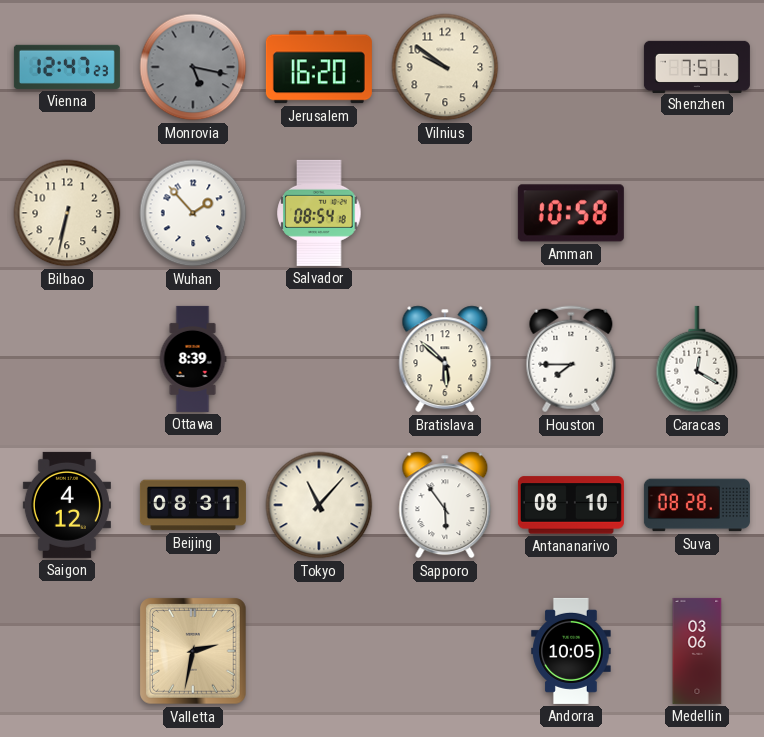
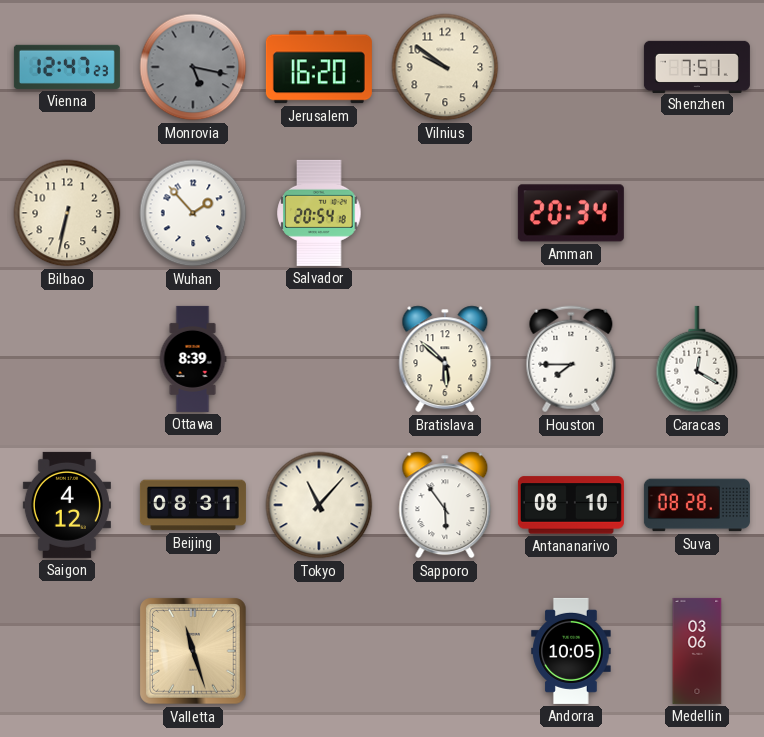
Salvador: 08:54 -> 20:54
Amman: 10:58 -> 20:34
Valletta: 2:32 -> 11:27
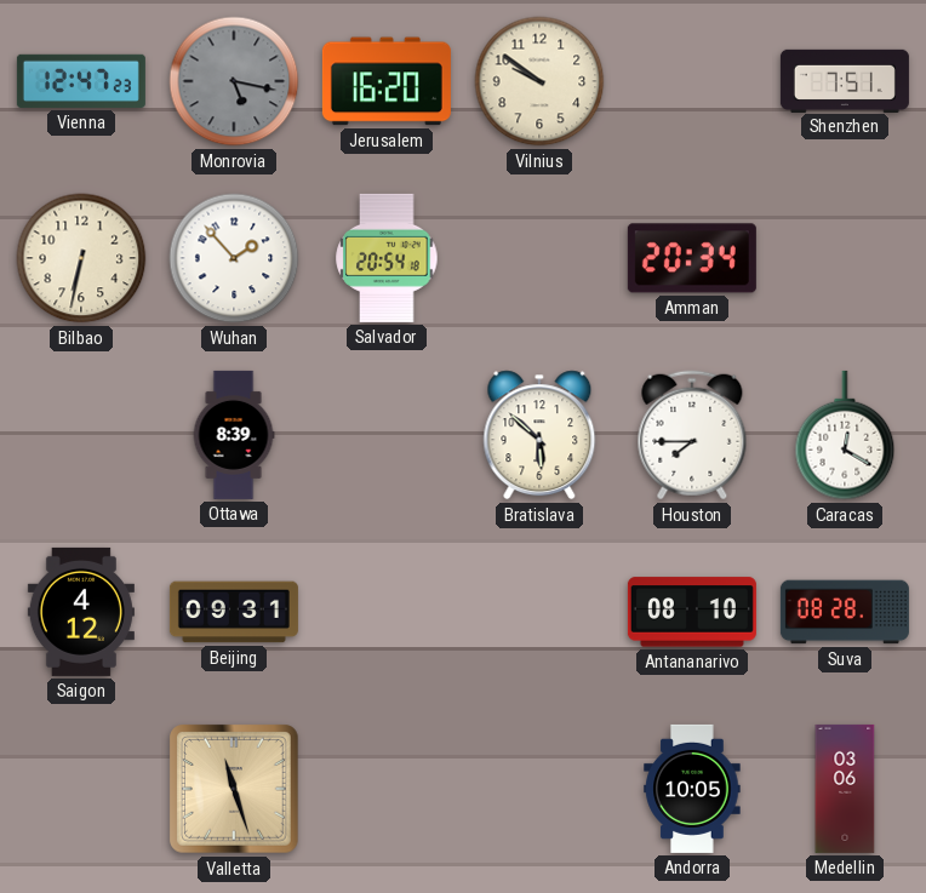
Beijing: 08:31 -> 09:31
Tokyo: 11:07 -> none
Sapporo: 5:54 -> none
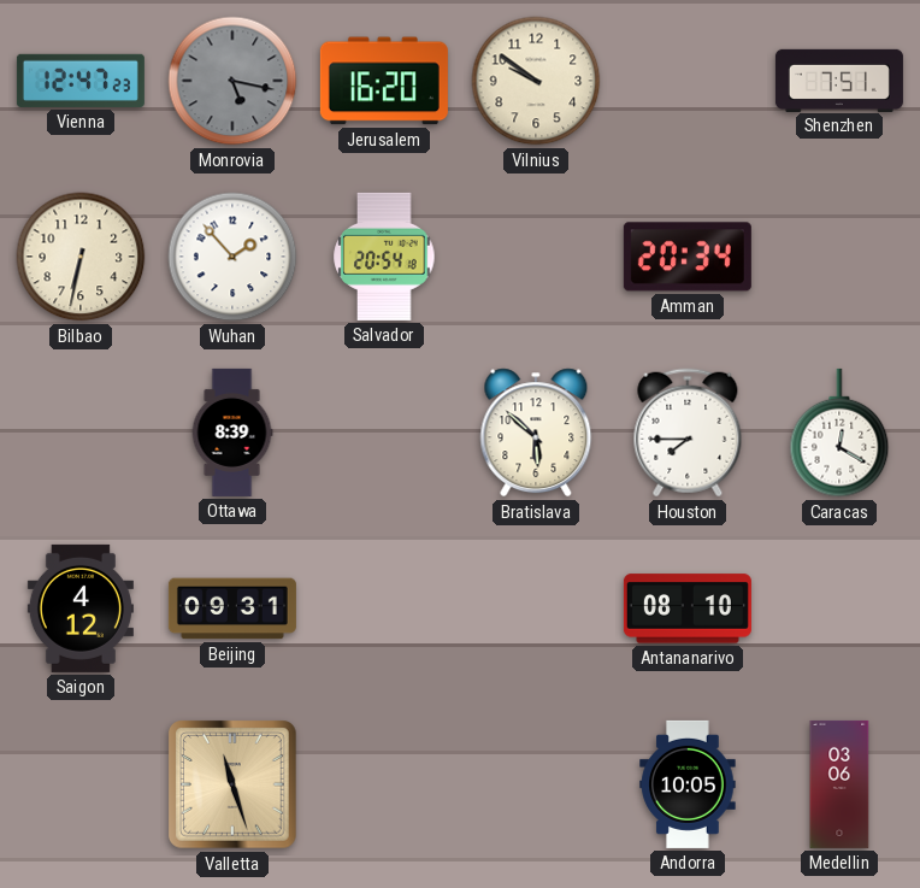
Suva: 08:28 -> none
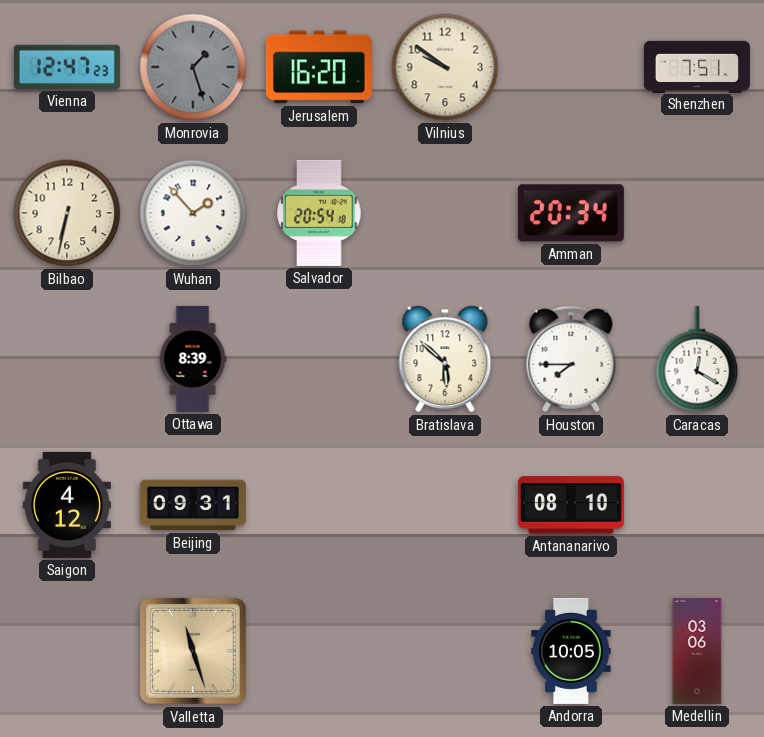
Monrovia: 5:17 -> 1:27
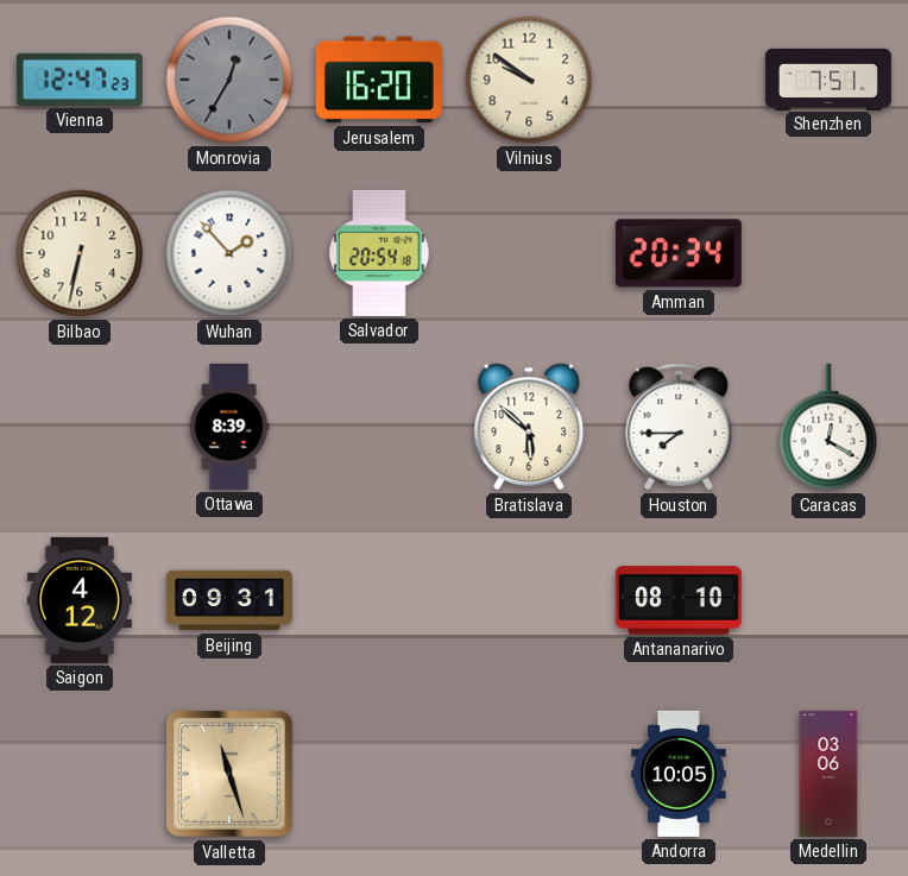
Monrovia: 1:27 -> 12:35
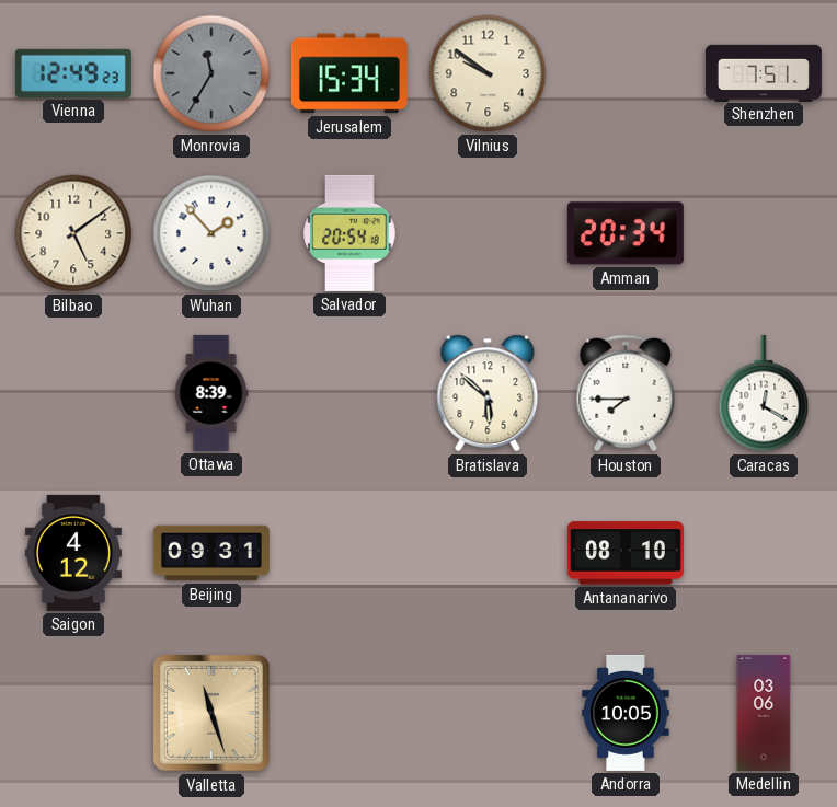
Vienna: 12:47 -> 12:49
Monrovia: 12:35 -> 11:35
Jerusalem: 16:20 -> 15:34
Bilbao: 6:32 -> 5:09
